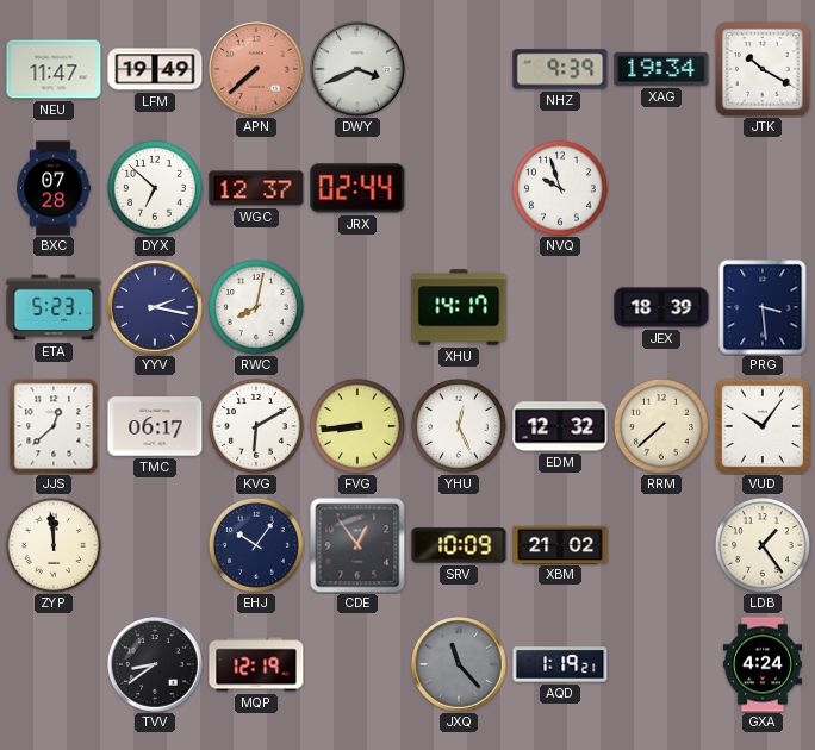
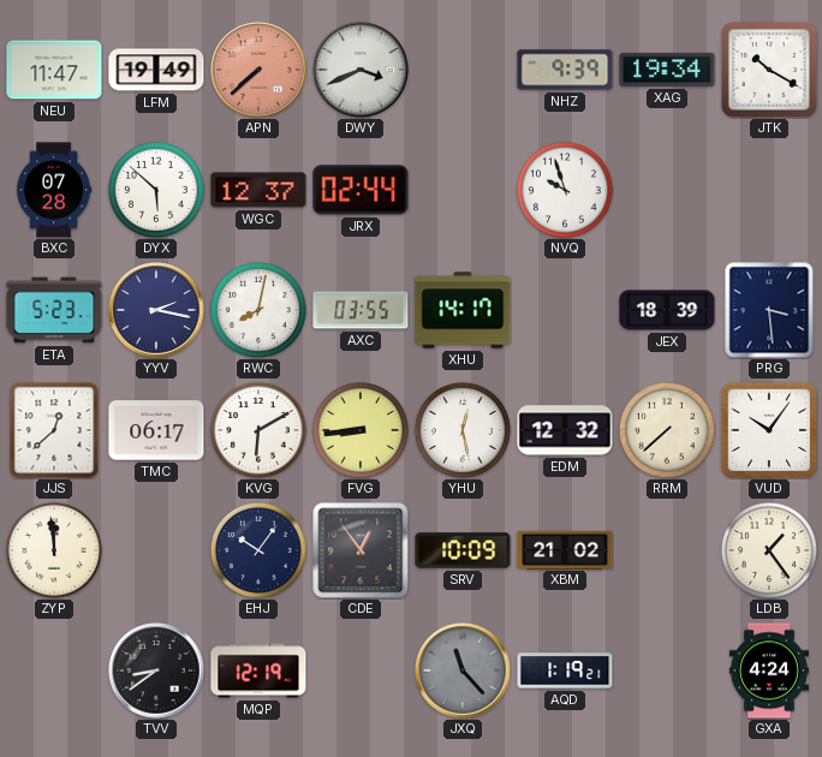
DYX: 6:52 -> 5:52
AXC: none -> 03:55
YHU: 12:26 -> 12:28
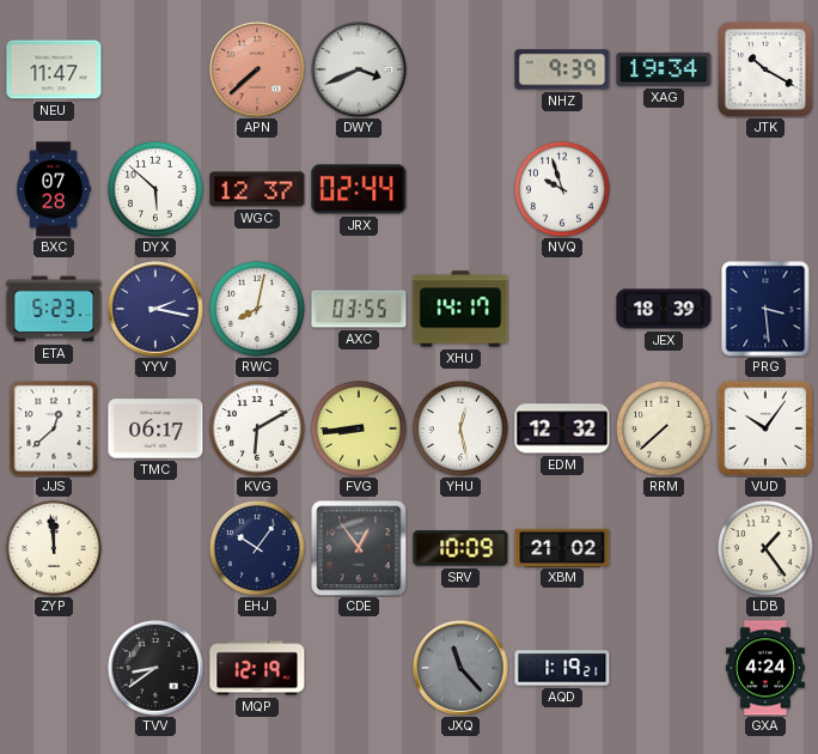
LFM: 19:49 -> none
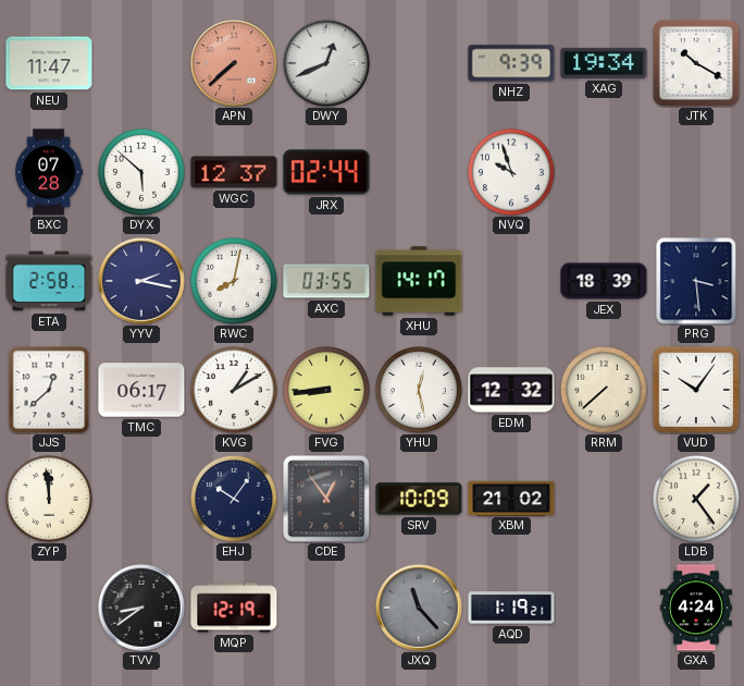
DWY: 3:41 -> 12:41
ETA: 5:23 -> 2:58
KVG: 6:10 -> 1:10
